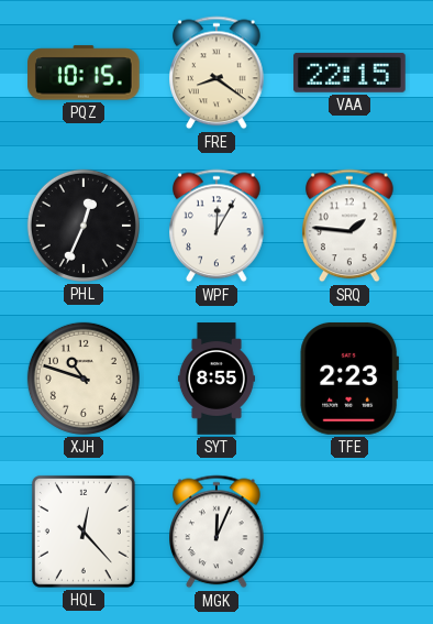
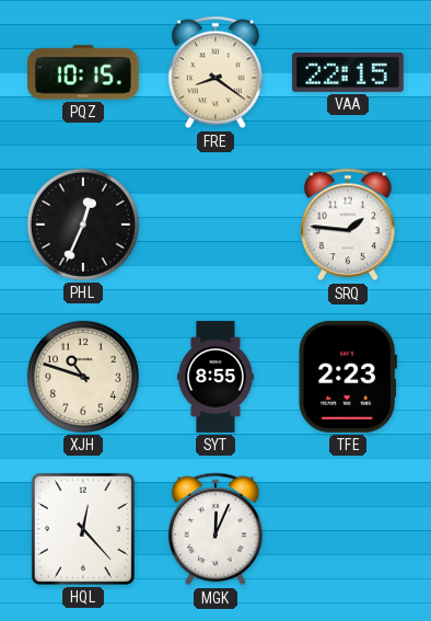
WPF: 12:05 -> none
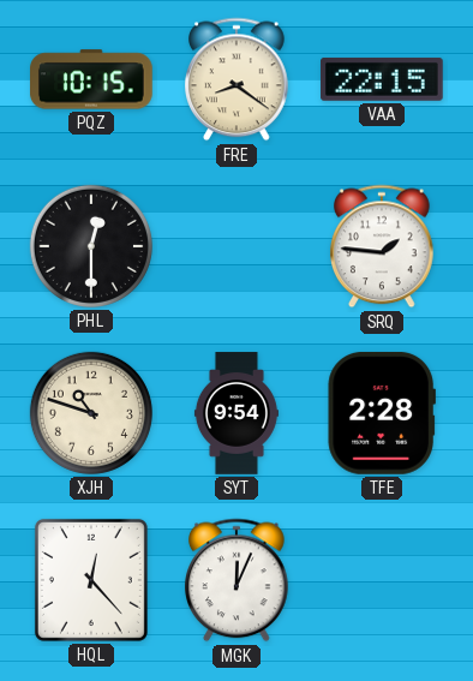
PHL: 12:34 -> 12:30
SYT: 8:55 -> 9:54
TFE: 2:23 -> 2:28
